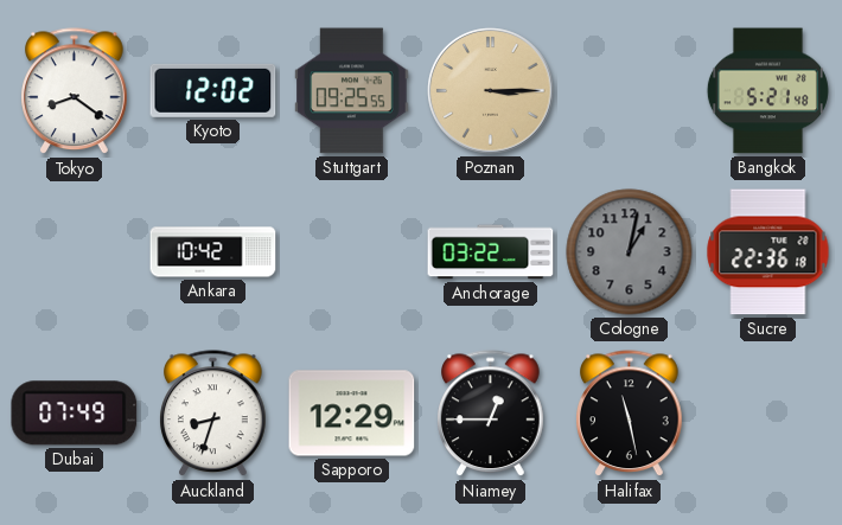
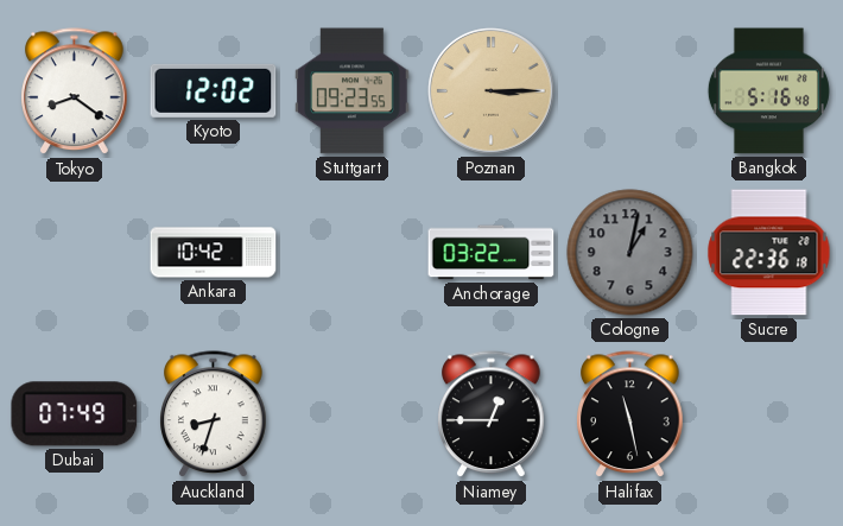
Stuttgart: 09:25 -> 09:23
Bangkok: 5:21 -> 5:16
Sapporo: 12:29 -> none
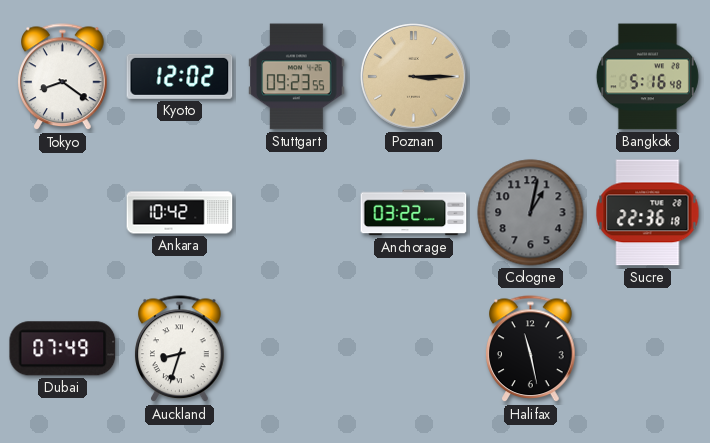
Niamey: 12:45 -> none
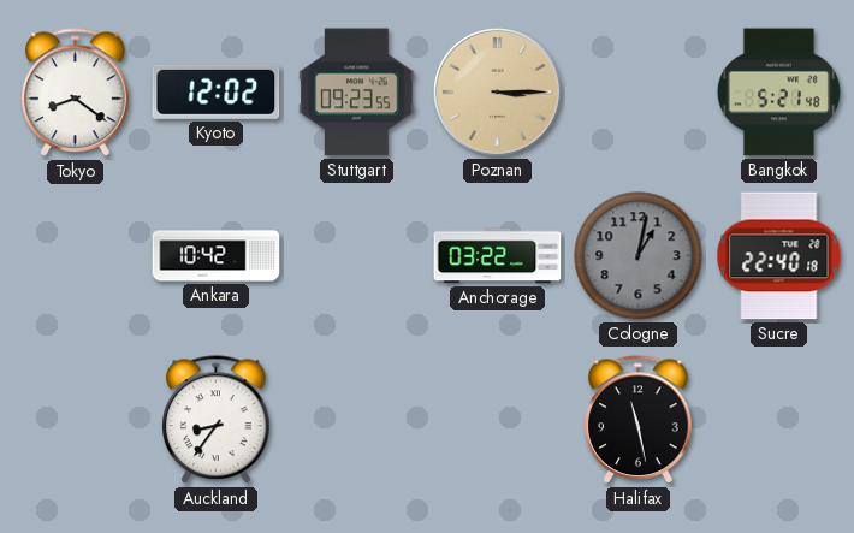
Bangkok: 5:16 -> 5:21
Sucre: 22:36 -> 22:40
Dubai: 07:49 -> none
Auckland: 8:33 -> 8:36
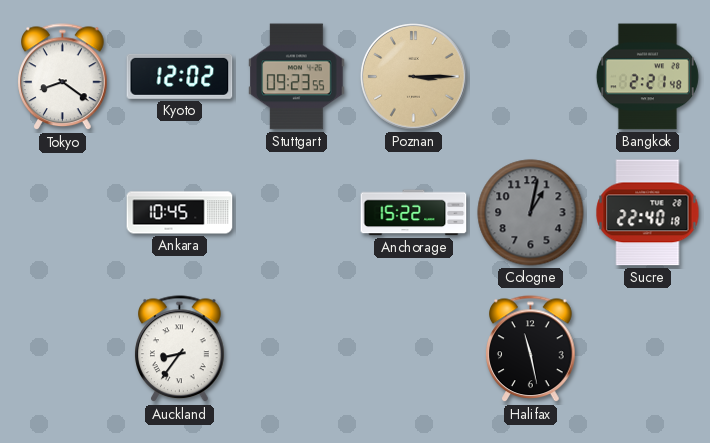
Bangkok: 5:21 -> 2:21
Ankara: 10:42 -> 10:45
Anchorage: 03:22 -> 15:22
